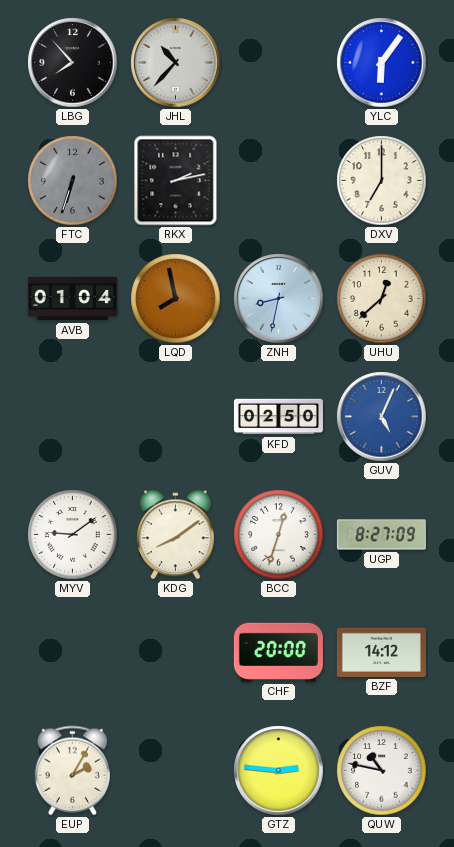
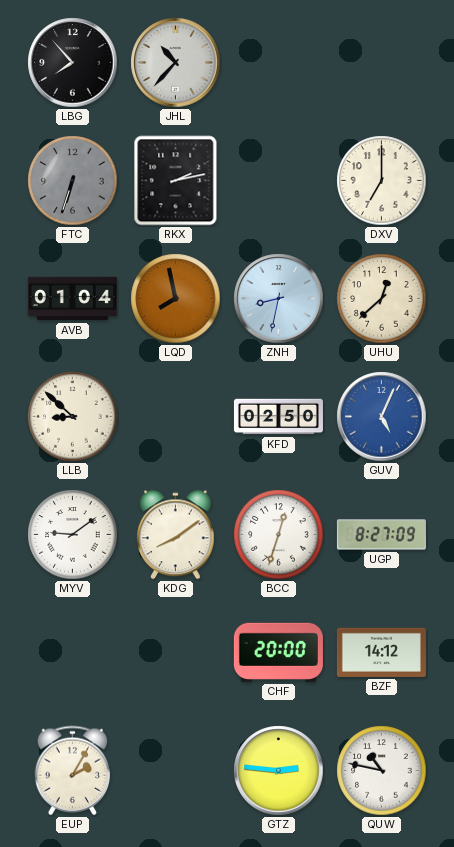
YLC: 6:06 -> none
LLB: none -> 8:52
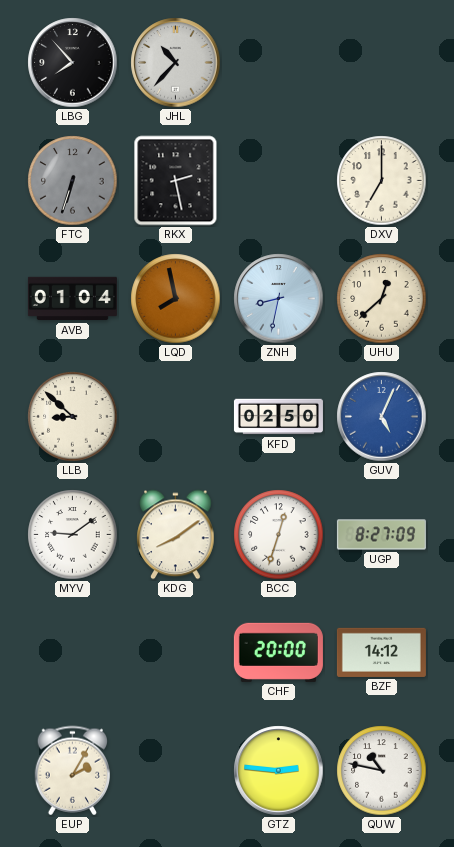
RKX: 2:13 -> 2:28
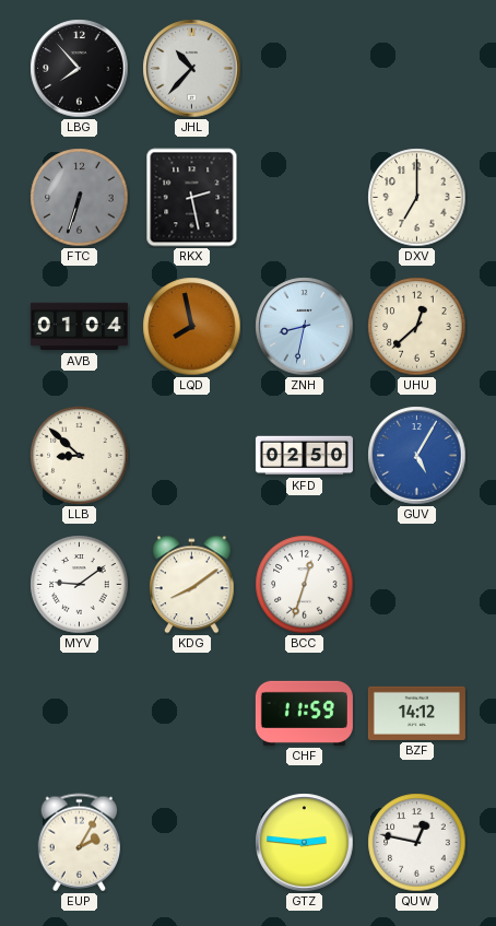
GUV: 5:04 -> 5:05
UGP: 8:27 -> none
CHF: 20:00 -> 11:59
QUW: 10:47 -> 12:47
